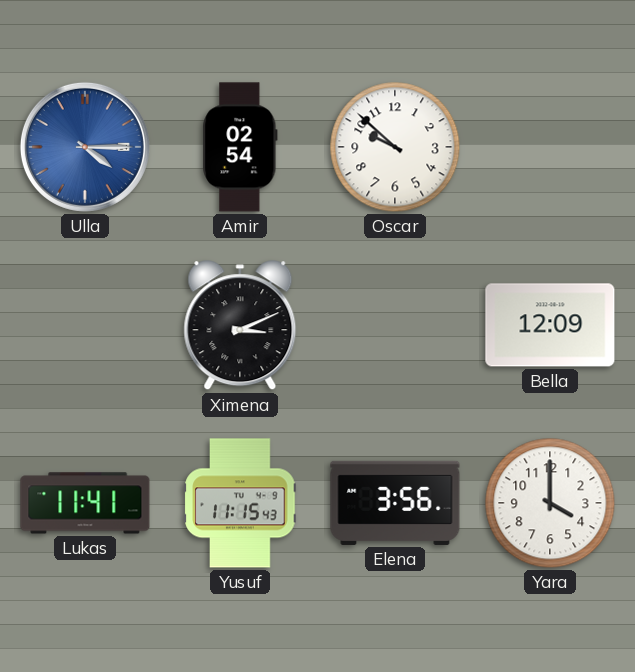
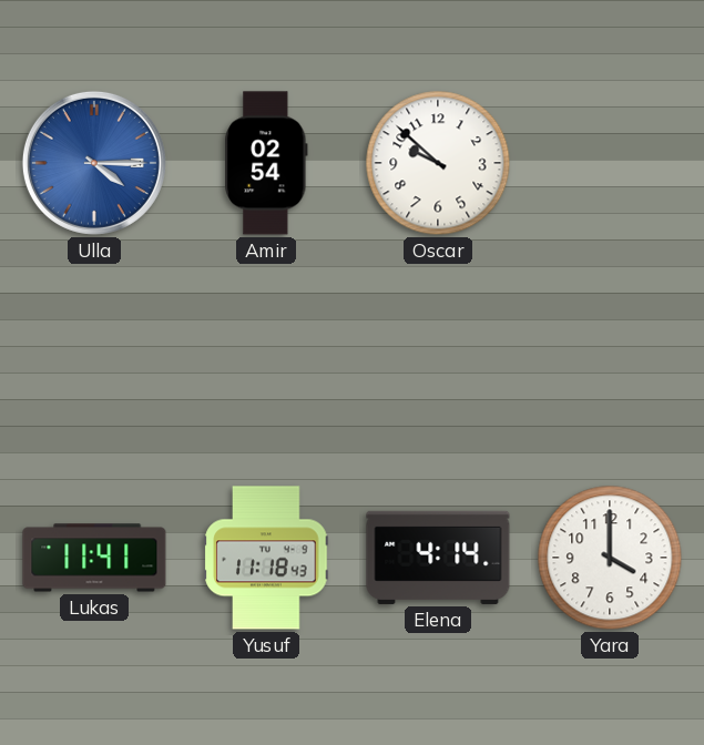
Ximena: 3:11 -> none
Bella: 12:09 -> none
Yusuf: 11:15 -> 11:18
Elena: 3:56 -> 4:14
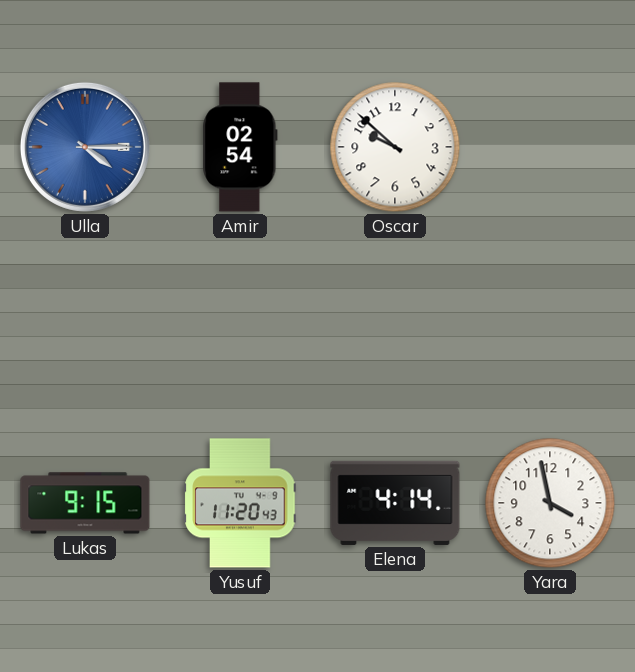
Lukas: 11:41 -> 9:15
Yusuf: 11:18 -> 11:20
Yara: 4:00 -> 3:58
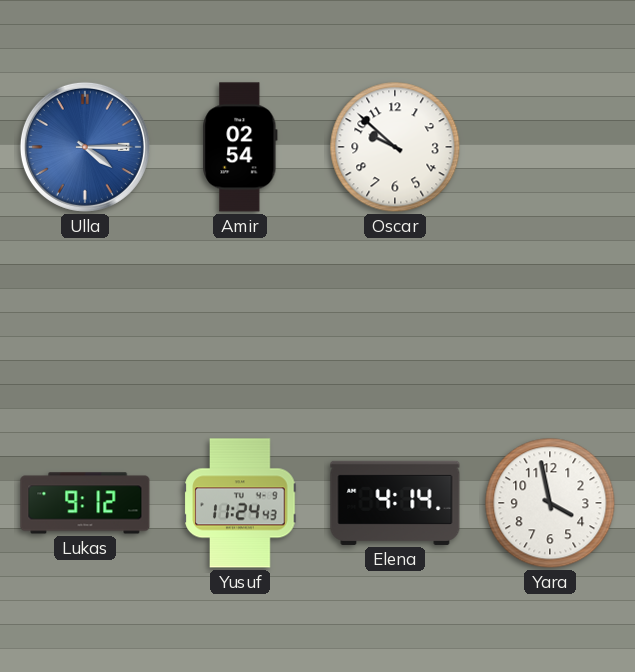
Lukas: 9:15 -> 9:12
Yusuf: 11:20 -> 11:24
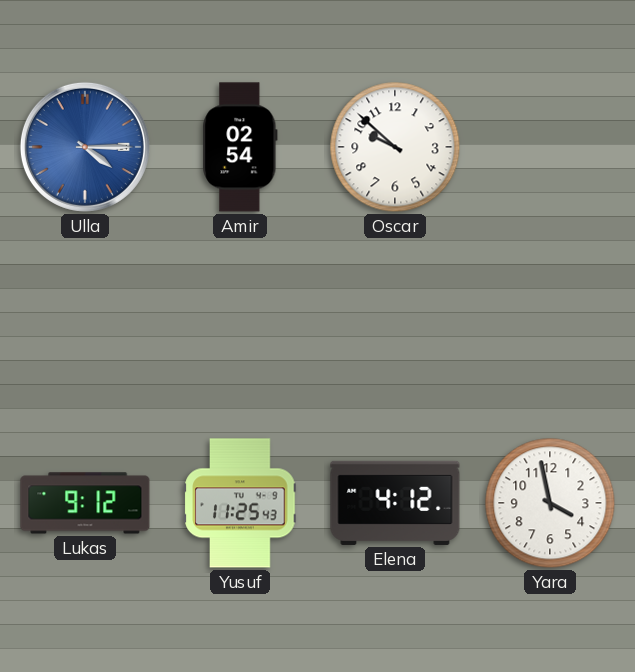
Yusuf: 11:24 -> 11:25
Elena: 4:14 -> 4:12
